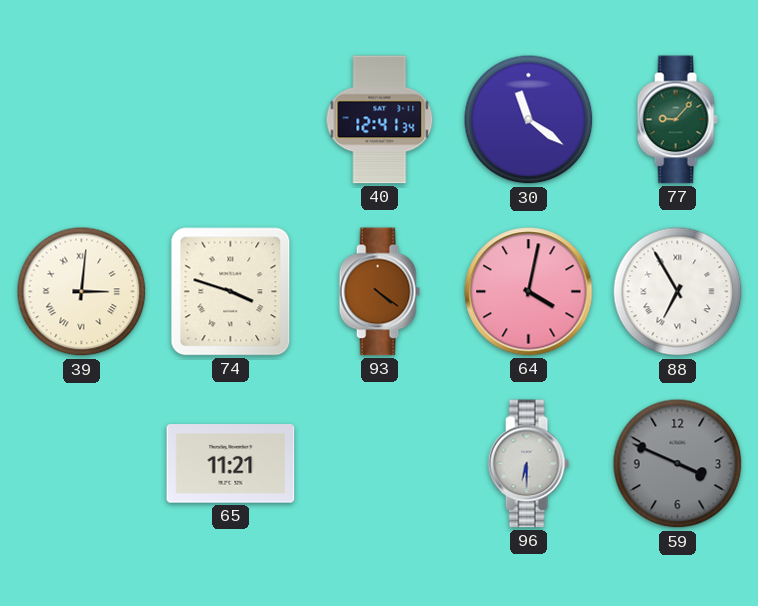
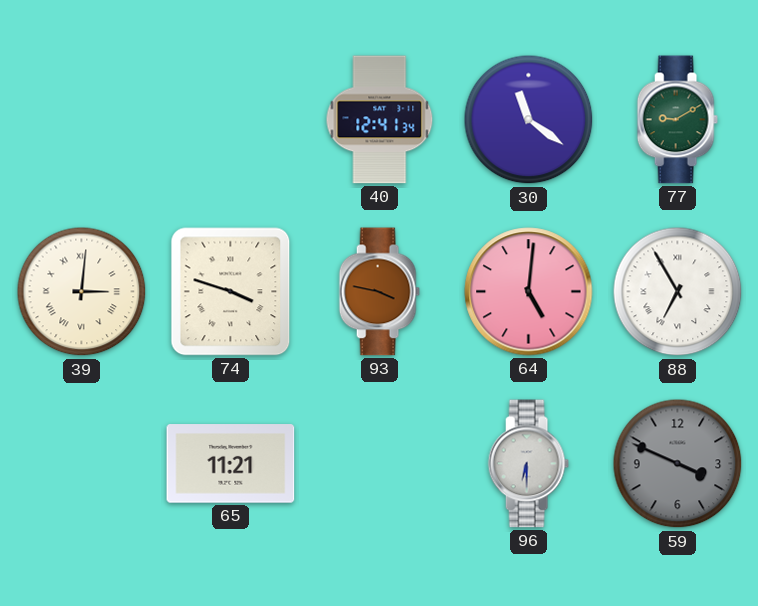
77: 9:07 -> 9:10
93: 4:21 -> 3:47
64: 4:02 -> 5:01
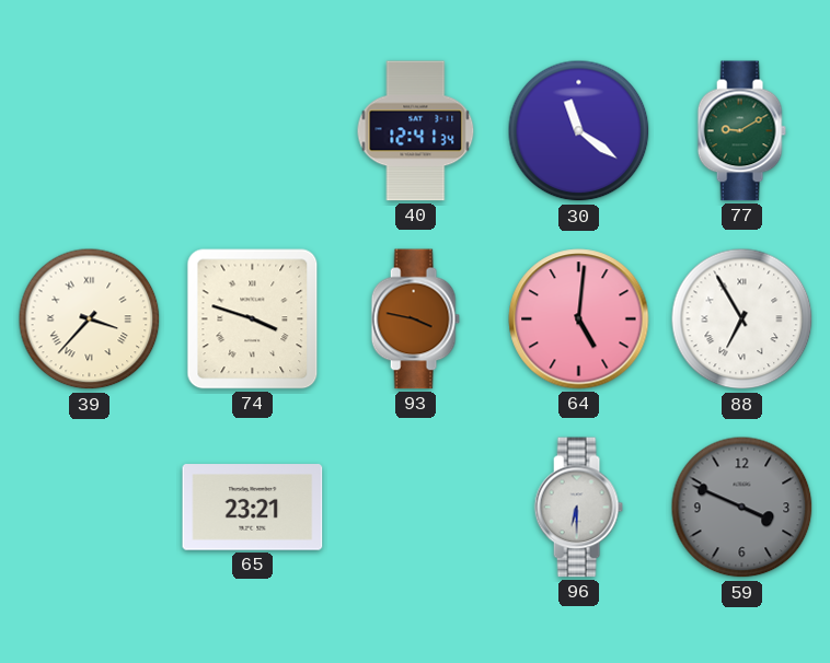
39: 3:01 -> 3:37
65: 11:21 -> 23:21
